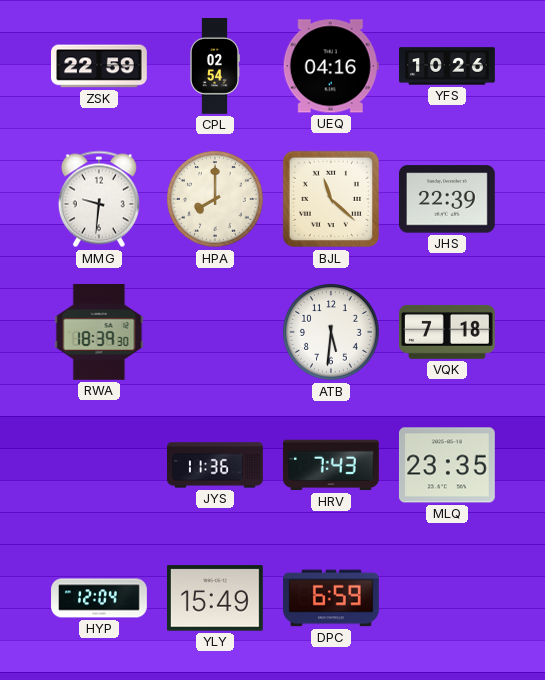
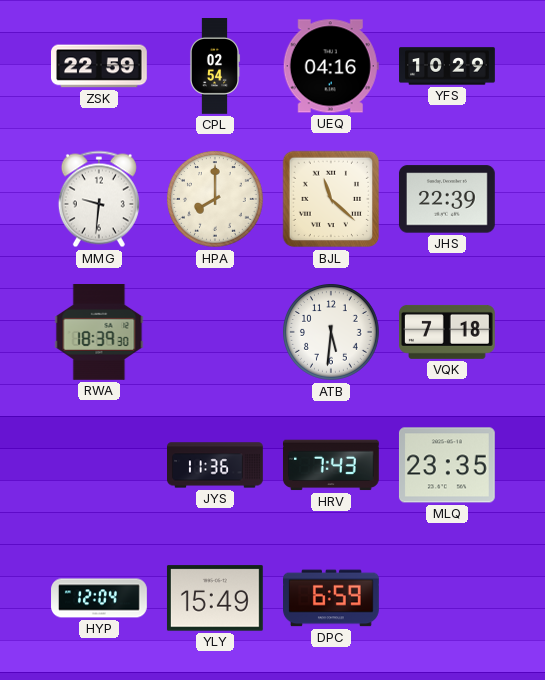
YFS: 10:26 -> 10:29
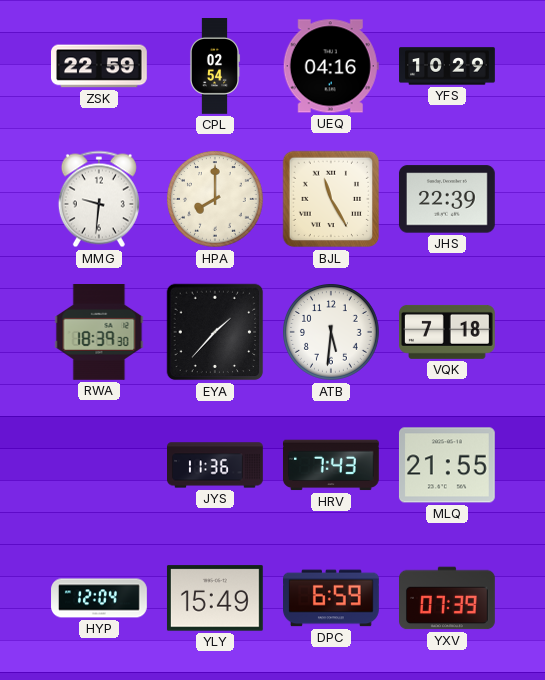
BJL: 11:22 -> 11:25
EYA: none -> 1:37
MLQ: 23:35 -> 21:55
YXV: none -> 07:39
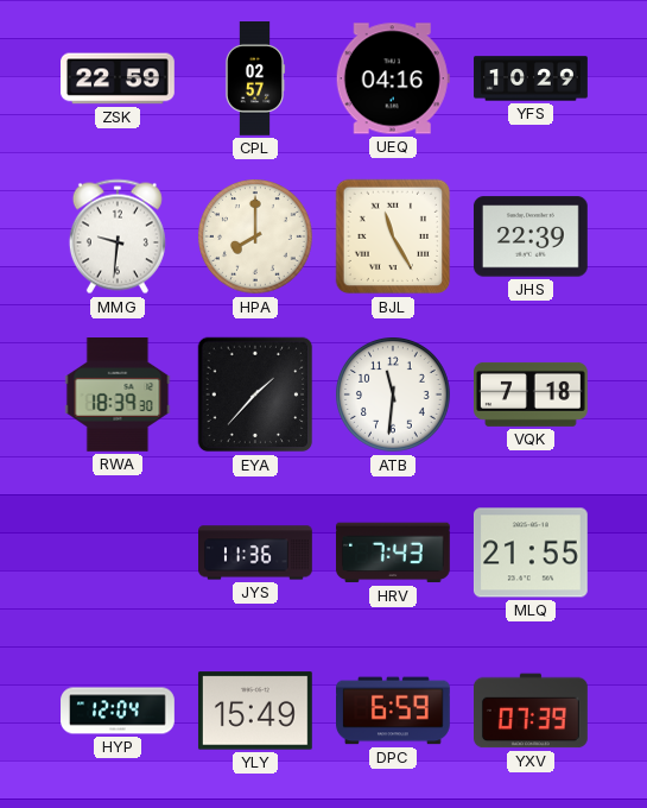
CPL: 02:54 -> 02:57
ATB: 5:31 -> 11:31
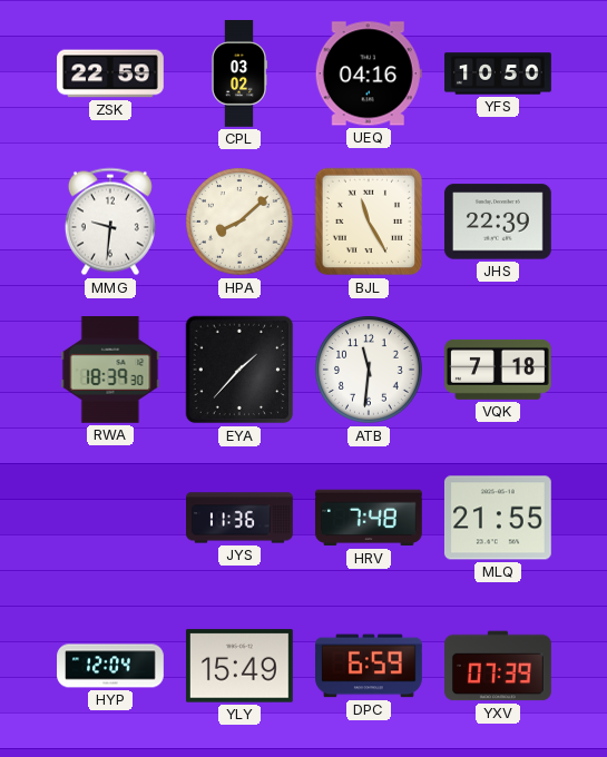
CPL: 02:57 -> 03:02
YFS: 10:29 -> 10:50
HPA: 8:00 -> 8:08
HRV: 7:43 -> 7:48
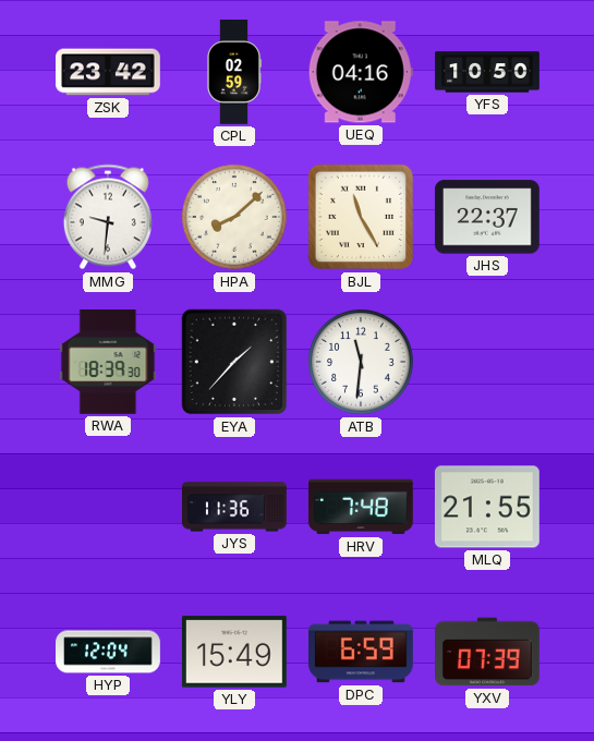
ZSK: 22:59 -> 23:42
CPL: 03:02 -> 02:59
JHS: 22:39 -> 22:37
VQK: 7:18 -> none
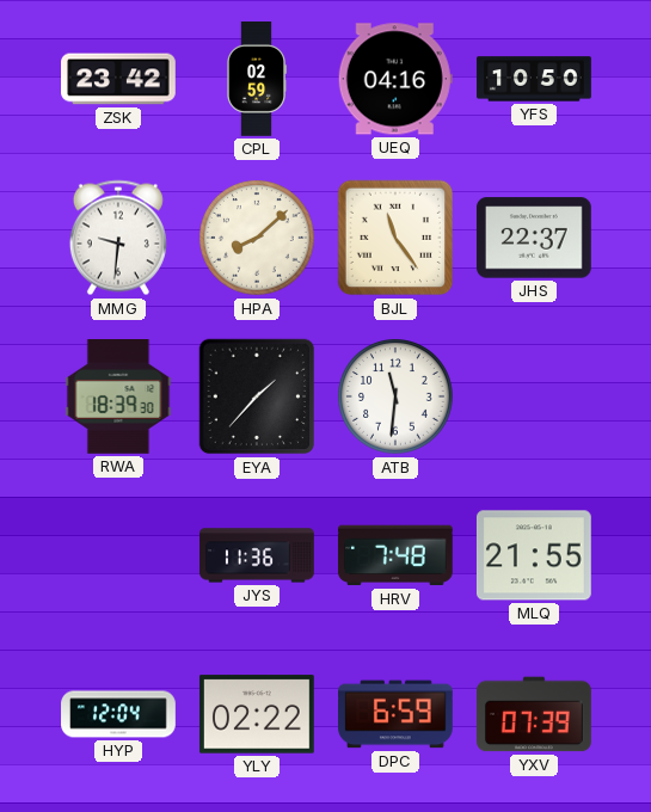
BJL: 11:25 -> 11:24
YLY: 15:49 -> 02:22
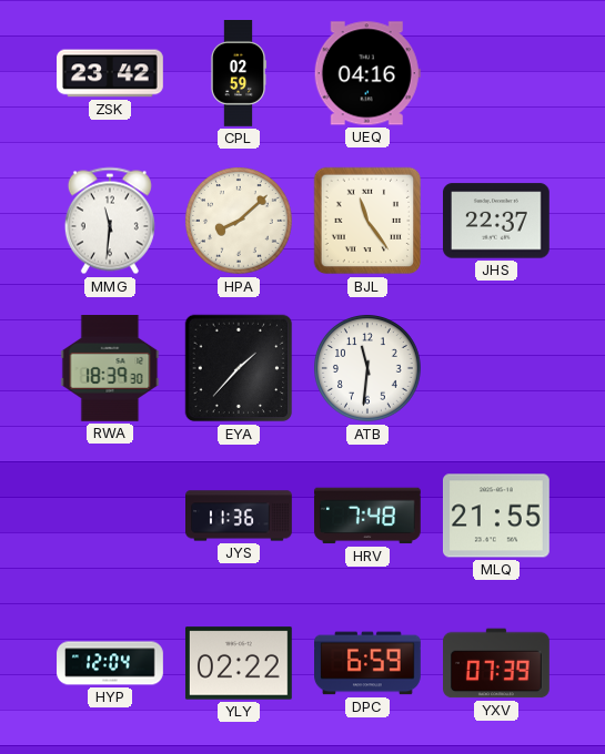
YFS: 10:50 -> none
MMG: 9:31 -> 11:31
